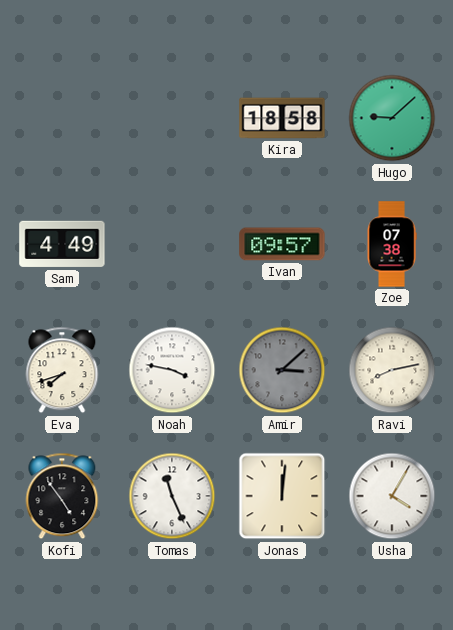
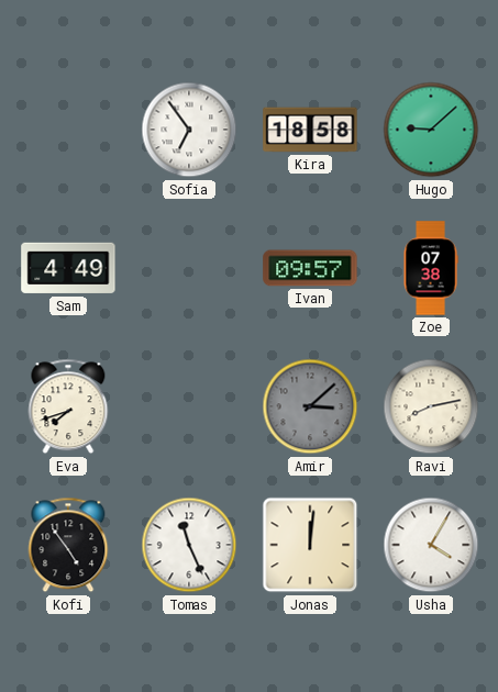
Sofia: none -> 6:54
Noah: 3:47 -> none
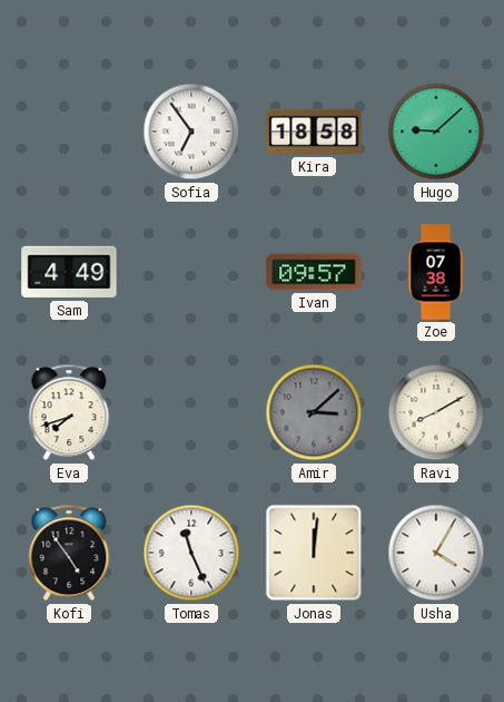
Ravi: 8:13 -> 8:10
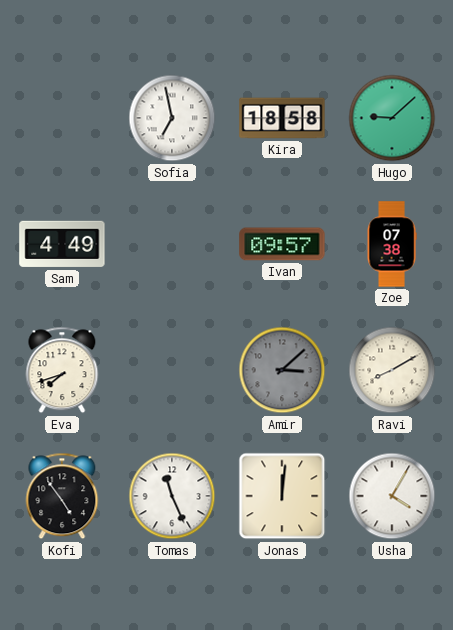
Sofia: 6:54 -> 6:58
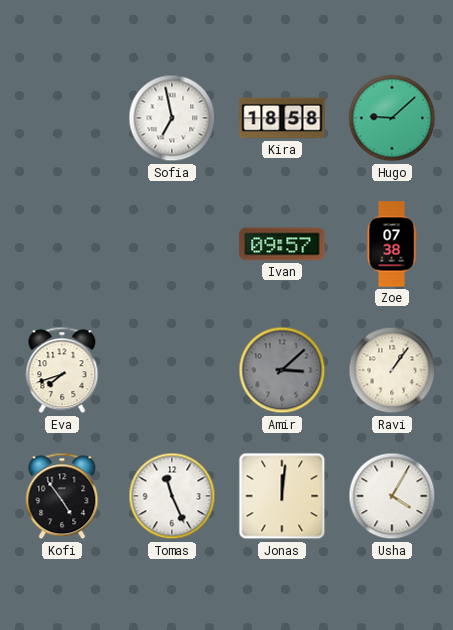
Sam: 4:49 -> none
Ravi: 8:10 -> 1:06
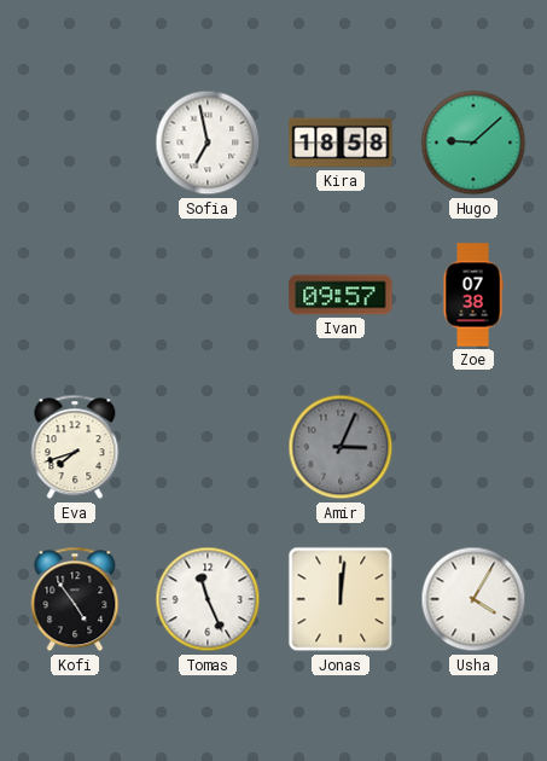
Amir: 3:08 -> 3:04
Ravi: 1:06 -> none
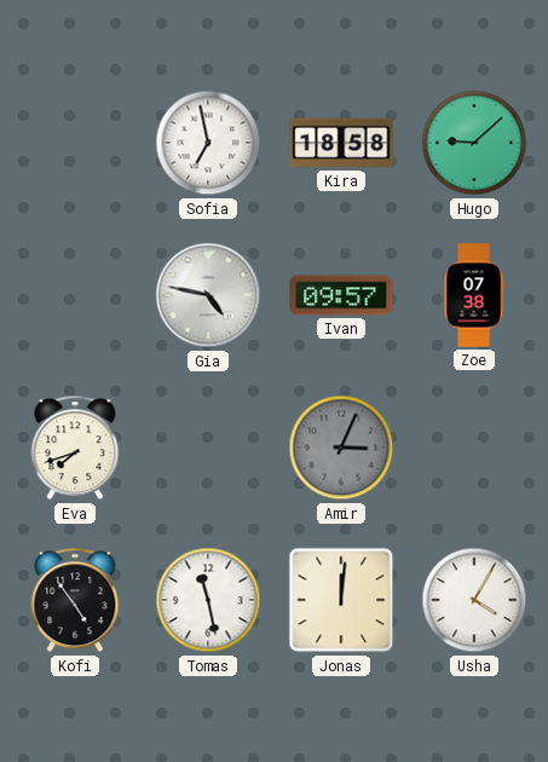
Gia: none -> 4:47
Tomas: 11:26 -> 11:28
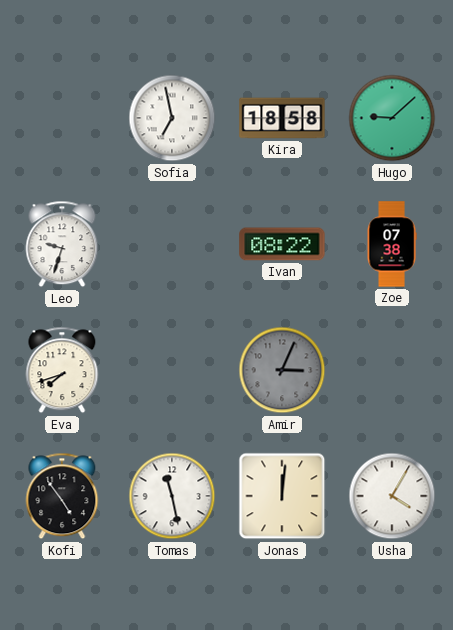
Leo: none -> 9:33
Gia: 4:47 -> none
Ivan: 09:57 -> 08:22
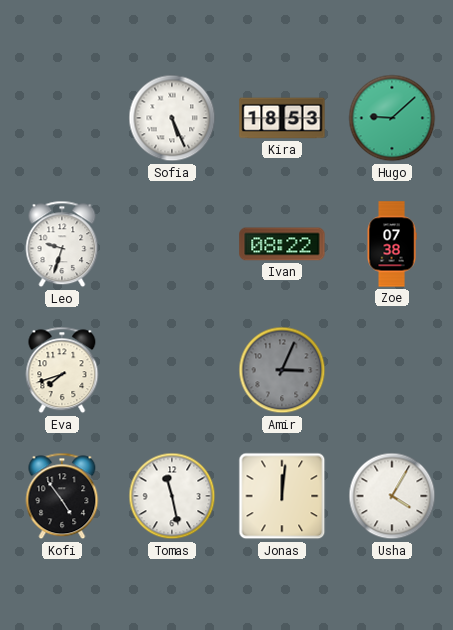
Sofia: 6:58 -> 5:26
Kira: 18:58 -> 18:53
